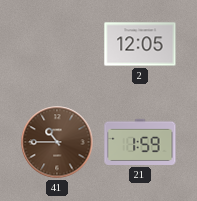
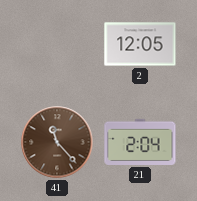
41: 10:45 -> 11:23
21: 1:59 -> 2:04
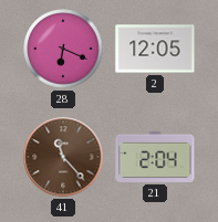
28: none -> 6:19
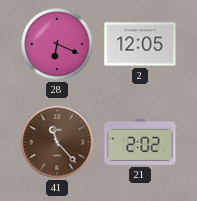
21: 2:04 -> 2:02
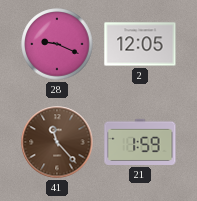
28: 6:19 -> 9:19
21: 2:02 -> 1:59
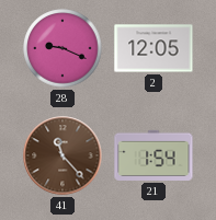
21: 1:59 -> 1:54
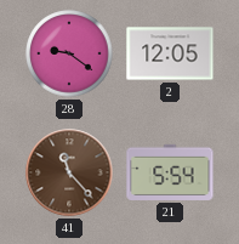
28: 9:19 -> 9:21
21: 1:54 -> 5:54
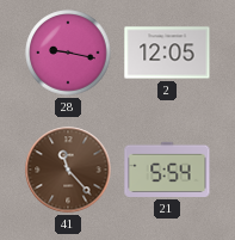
28: 9:21 -> 9:17
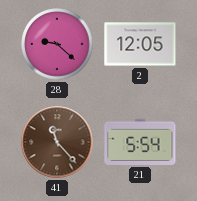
28: 9:17 -> 9:22
